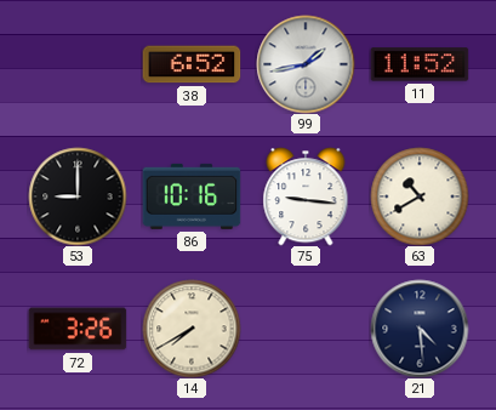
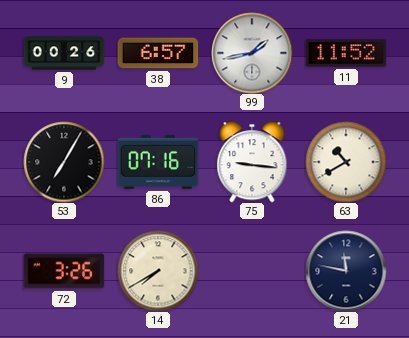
9: none -> 00:26
38: 6:52 -> 6:57
53: 9:00 -> 7:05
86: 10:16 -> 07:16
21: 4:29 -> 11:47
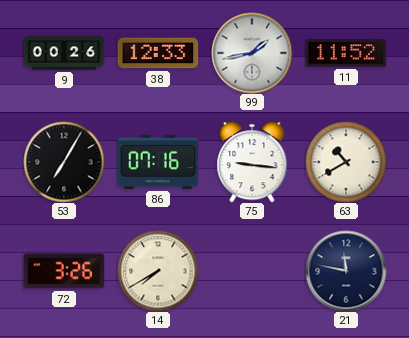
38: 6:57 -> 12:33
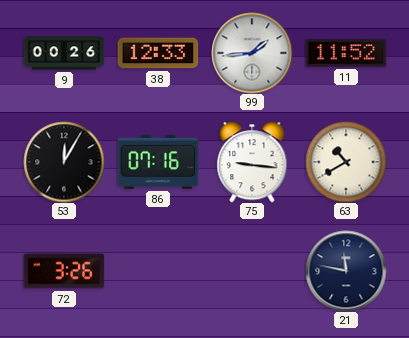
99: 1:43 -> 1:44
53: 7:05 -> 12:05
14: 7:40 -> none
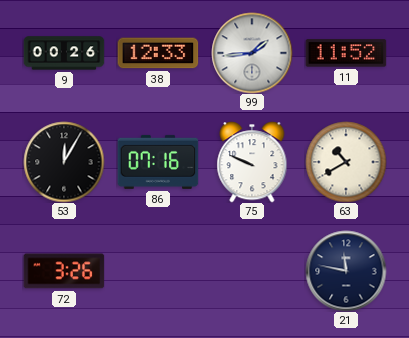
75: 9:16 -> 9:49
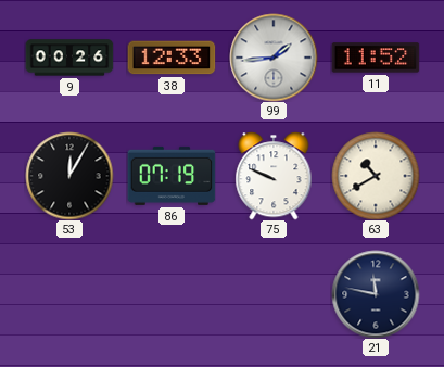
86: 07:16 -> 07:19
72: 3:26 -> none
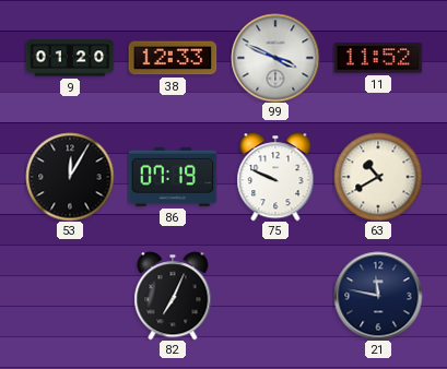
9: 00:26 -> 01:20
99: 1:44 -> 3:49
82: none -> 7:04
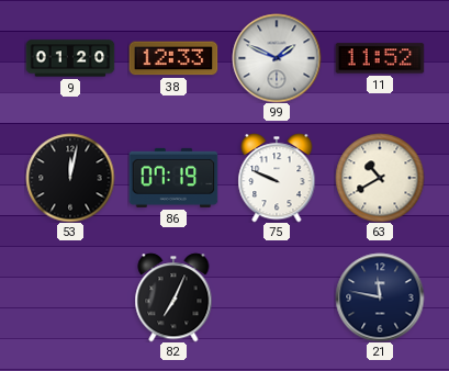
99: 3:49 -> 1:49
53: 12:05 -> 12:02
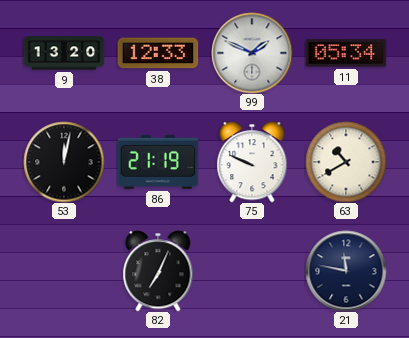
9: 01:20 -> 13:20
11: 11:52 -> 05:34
86: 07:19 -> 21:19
